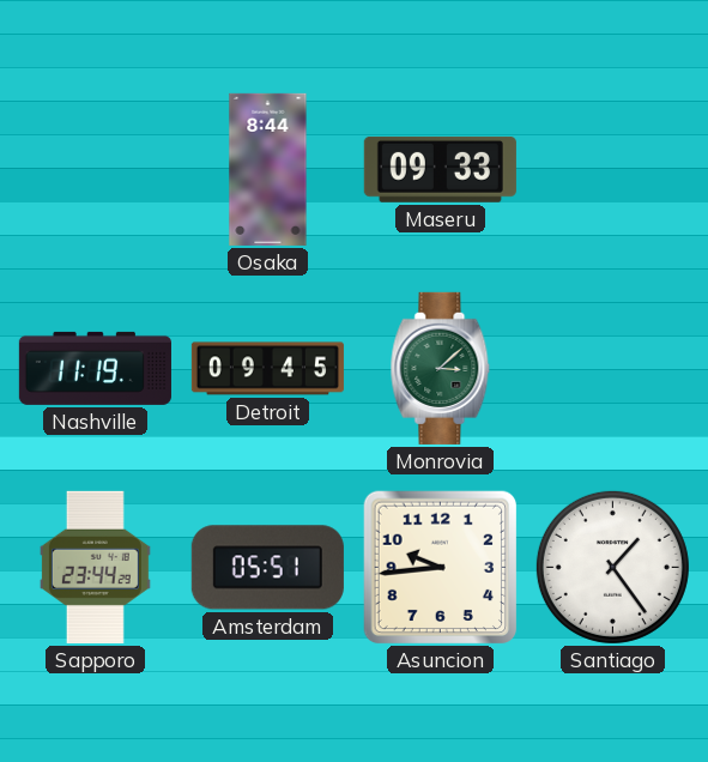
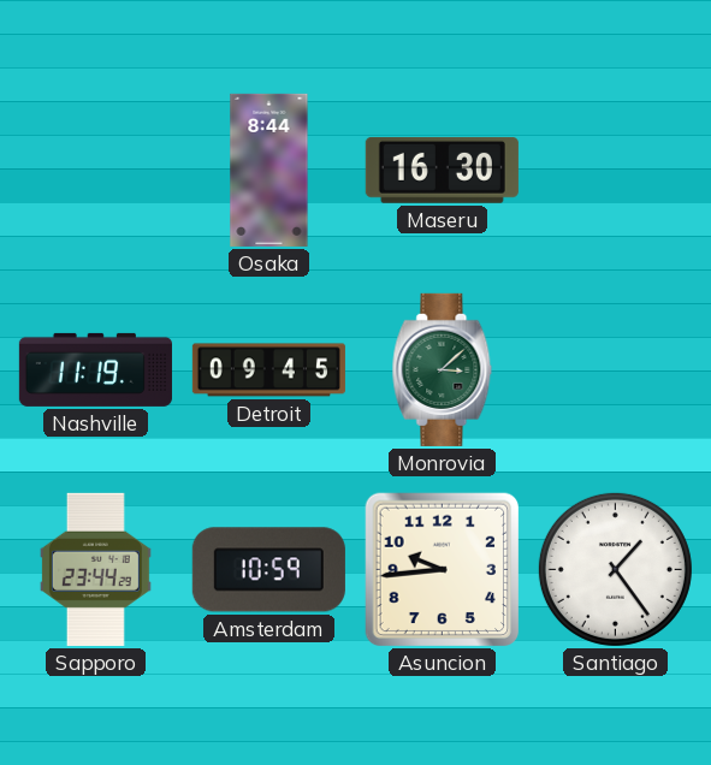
Maseru: 09:33 -> 16:30
Amsterdam: 05:51 -> 10:59
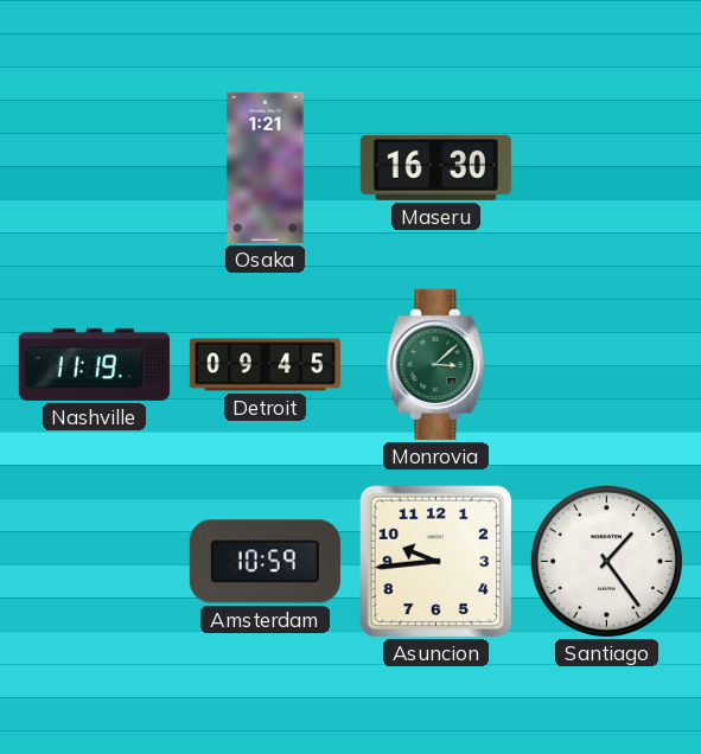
Osaka: 8:44 -> 1:21
Sapporo: 23:44 -> none
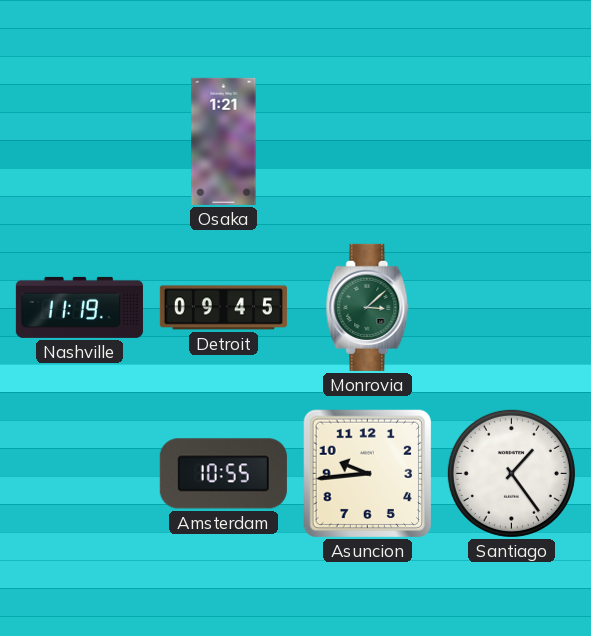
Maseru: 16:30 -> none
Amsterdam: 10:59 -> 10:55
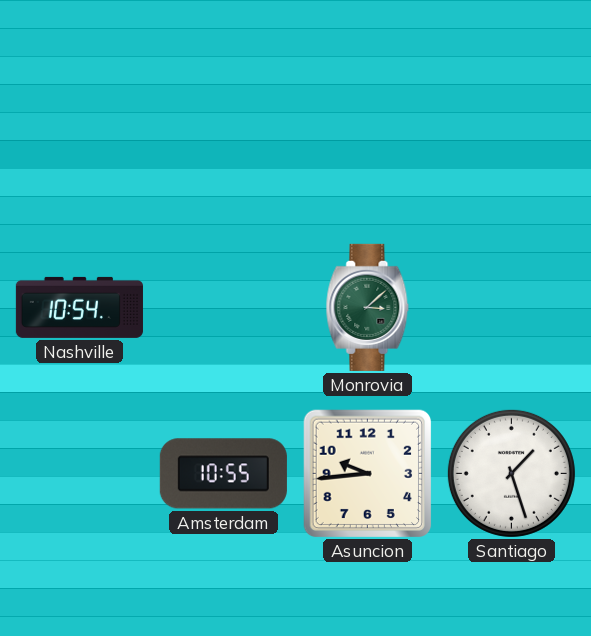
Osaka: 1:21 -> none
Nashville: 11:19 -> 10:54
Detroit: 09:45 -> none
Santiago: 1:24 -> 1:27
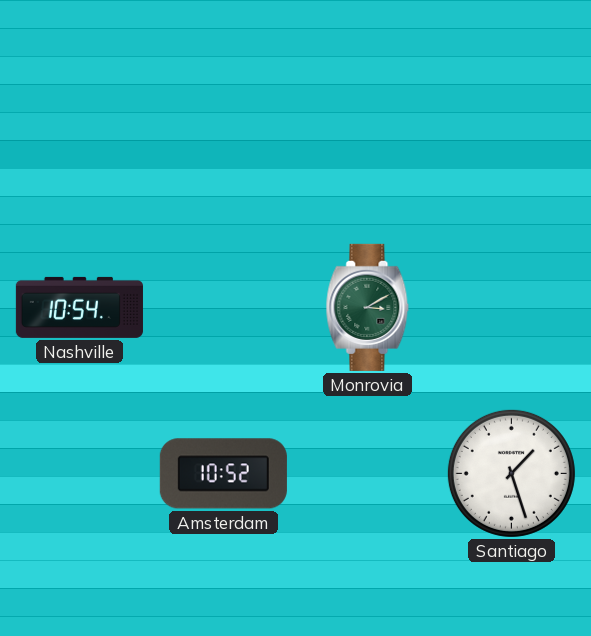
Monrovia: 3:08 -> 3:10
Amsterdam: 10:55 -> 10:52
Asuncion: 9:44 -> none
